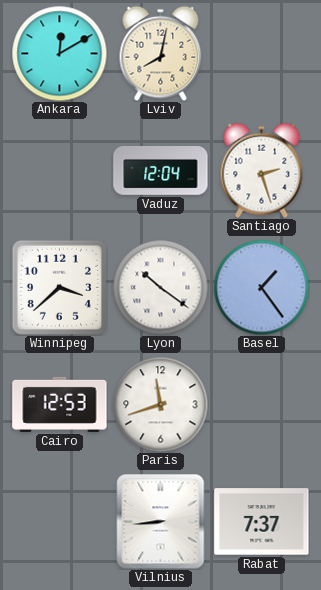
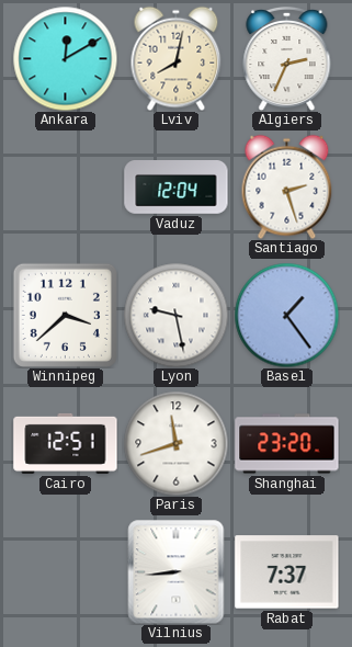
Algiers: none -> 2:34
Lyon: 10:21 -> 9:28
Cairo: 12:53 -> 12:51
Shanghai: none -> 23:20
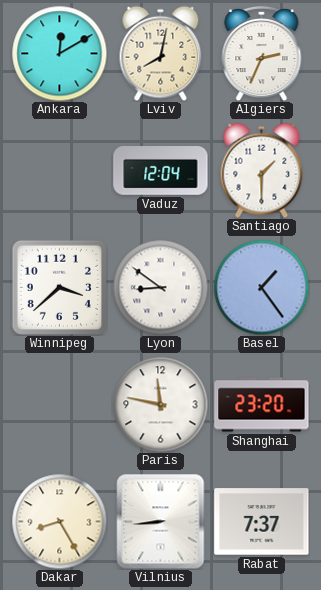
Santiago: 2:27 -> 1:30
Lyon: 9:28 -> 8:51
Cairo: 12:51 -> none
Paris: 11:42 -> 11:47
Dakar: none -> 8:25
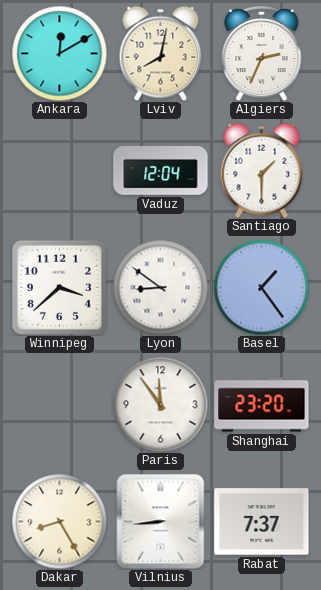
Paris: 11:47 -> 11:54
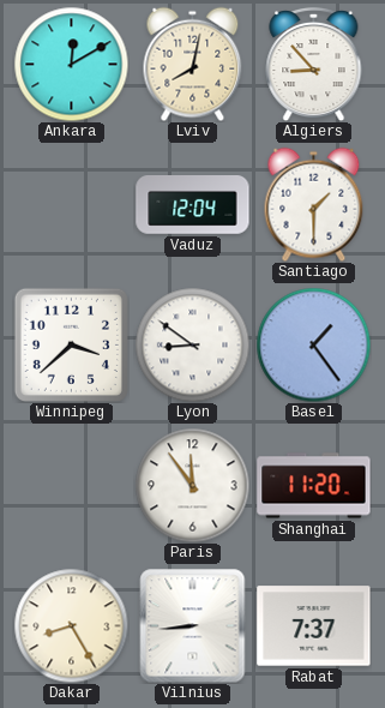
Algiers: 2:34 -> 8:53
Shanghai: 23:20 -> 11:20
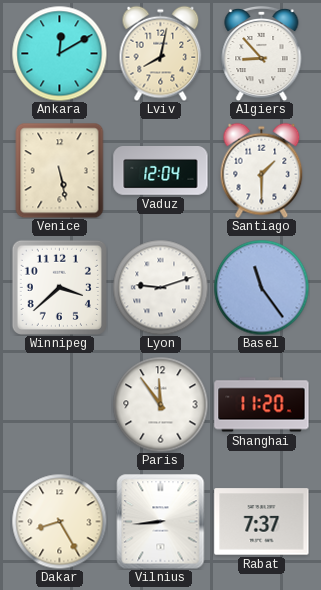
Venice: none -> 5:28
Lyon: 8:51 -> 9:12
Basel: 1:24 -> 11:24
